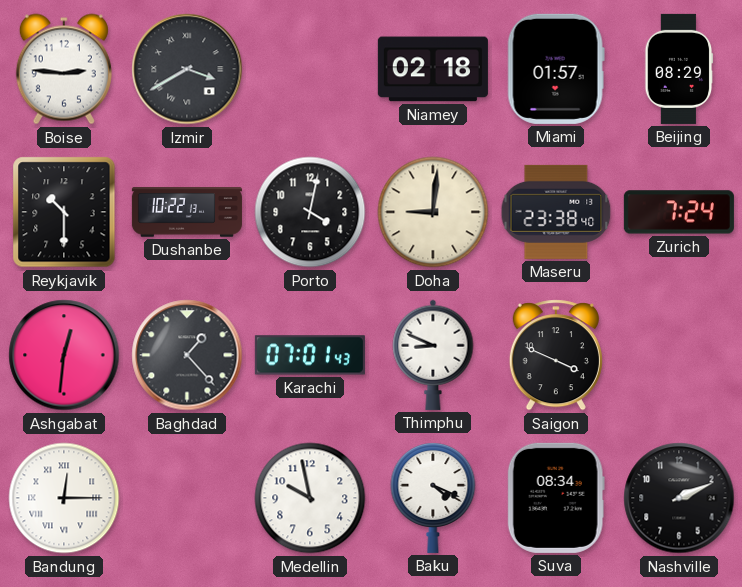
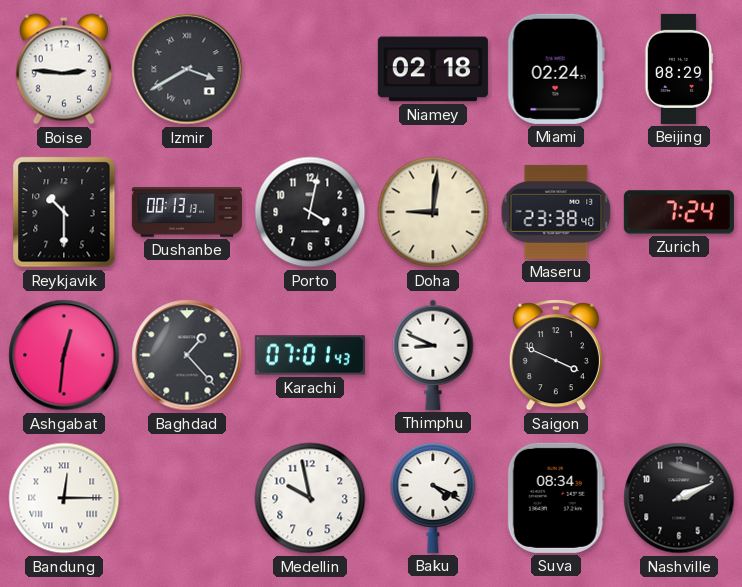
Miami: 01:57 -> 02:24
Dushanbe: 10:22 -> 00:13
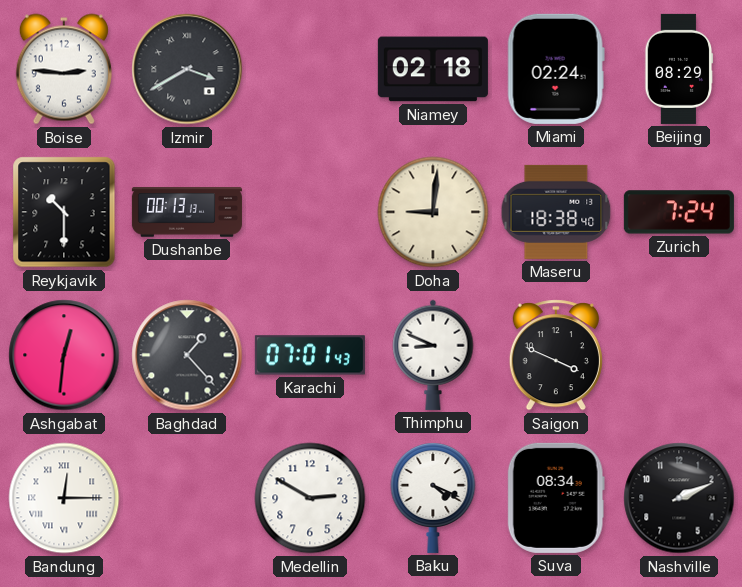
Porto: 4:02 -> none
Maseru: 23:38 -> 18:38
Medellin: 9:58 -> 2:50
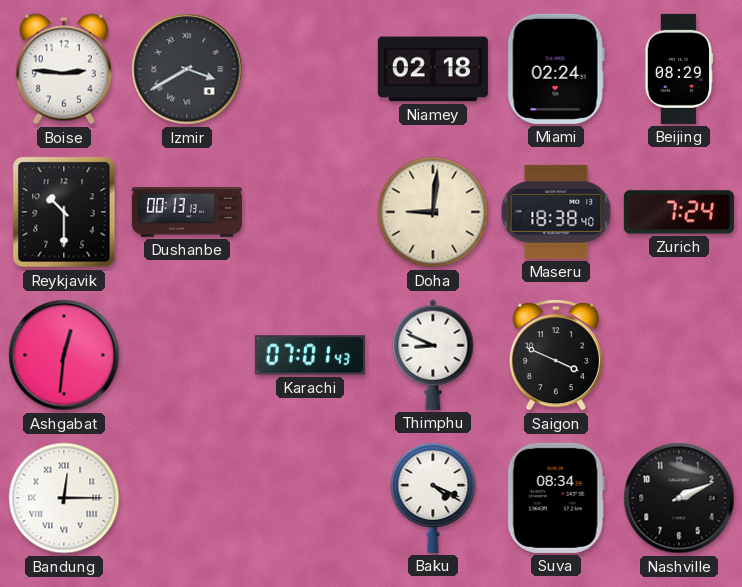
Baghdad: 1:23 -> none
Medellin: 2:50 -> none
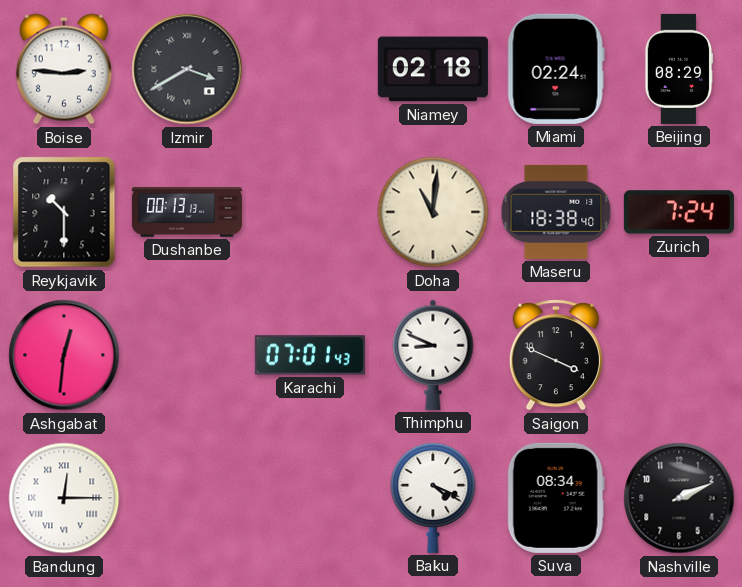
Doha: 9:01 -> 11:01
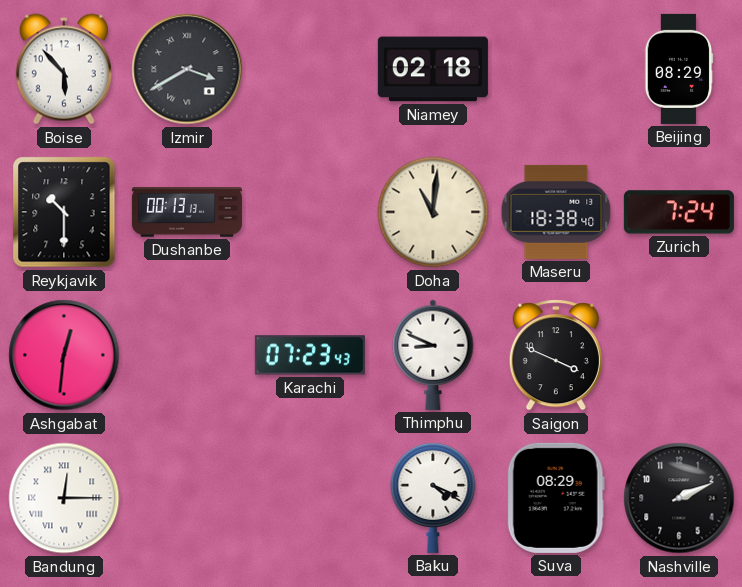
Boise: 2:46 -> 5:53
Miami: 02:24 -> none
Karachi: 07:01 -> 07:23
Suva: 08:34 -> 08:29
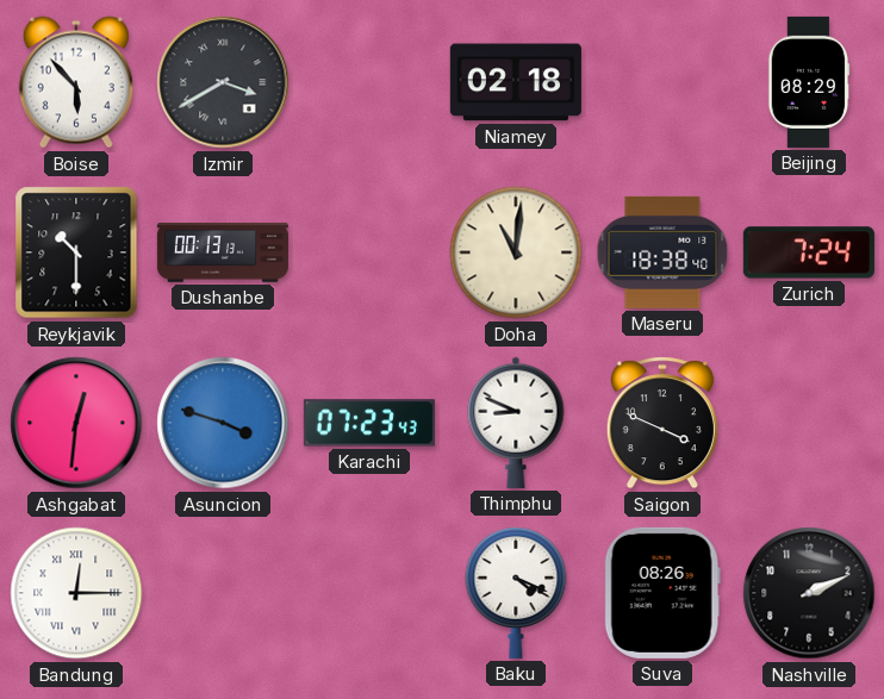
Asuncion: none -> 3:48
Suva: 08:29 -> 08:26
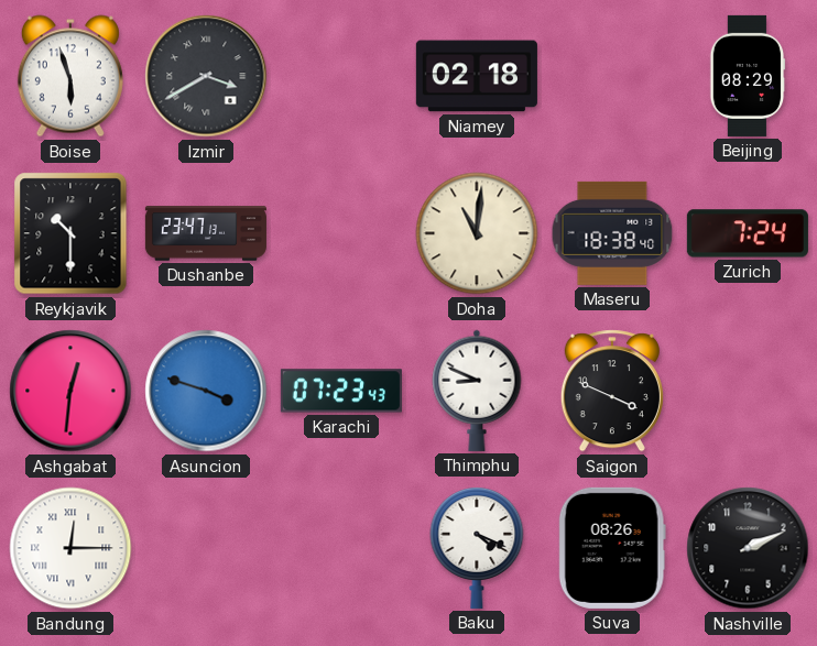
Boise: 5:53 -> 5:57
Dushanbe: 00:13 -> 23:47
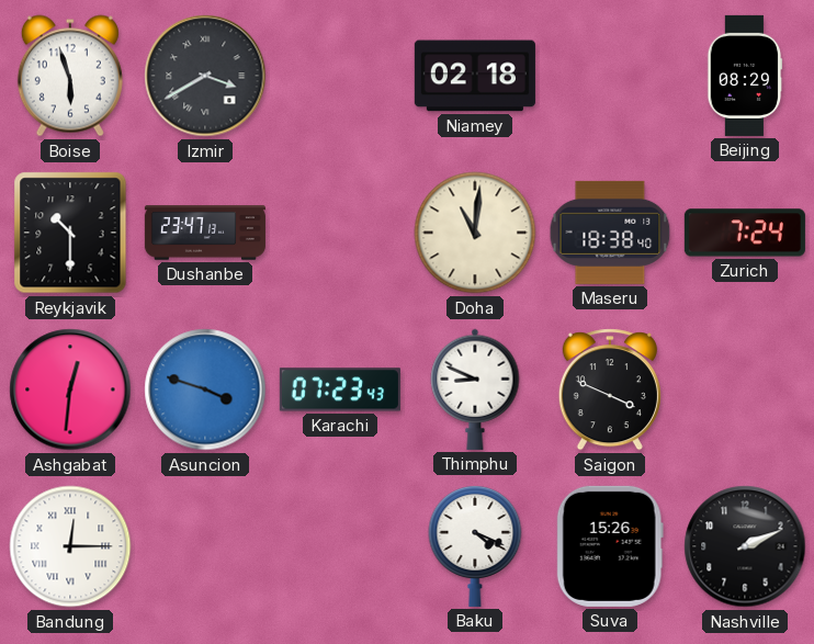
Suva: 08:26 -> 15:26
